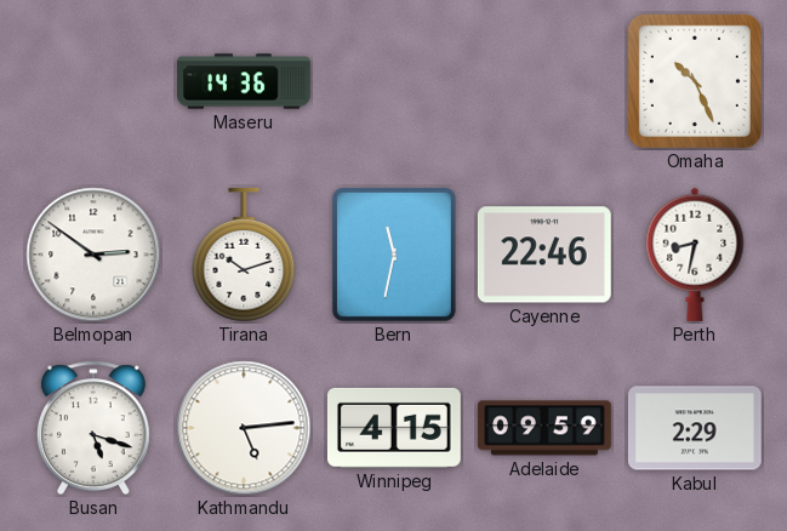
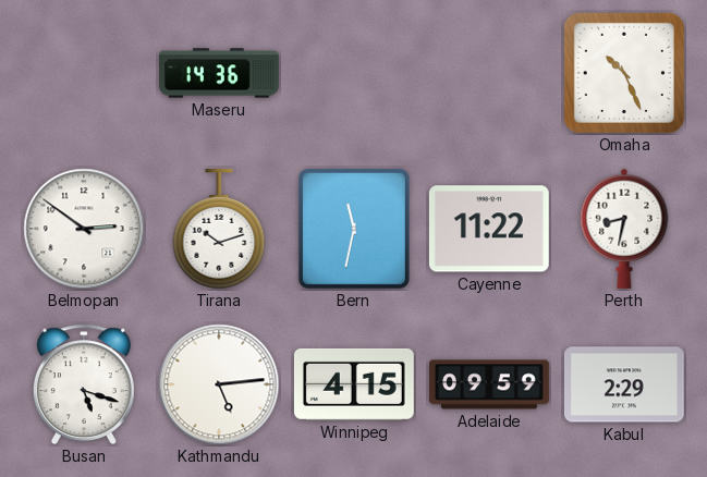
Cayenne: 22:46 -> 11:22
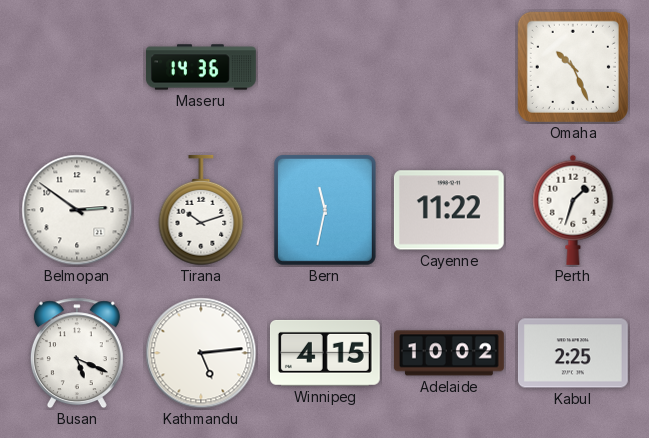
Perth: 8:32 -> 1:33
Busan: 5:18 -> 5:19
Adelaide: 09:59 -> 10:02
Kabul: 2:29 -> 2:25
